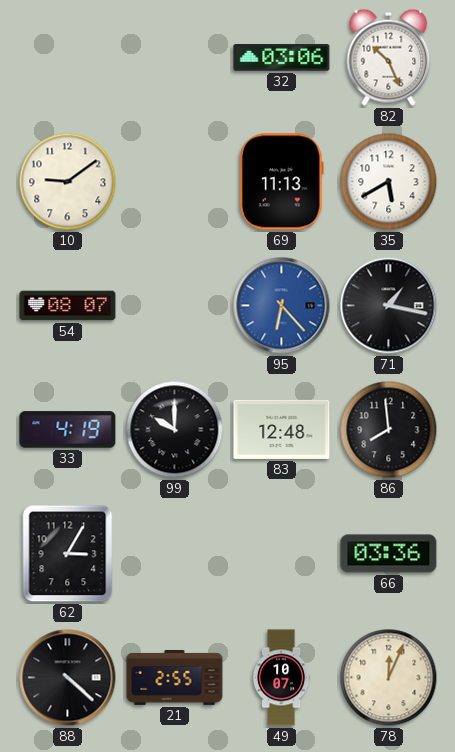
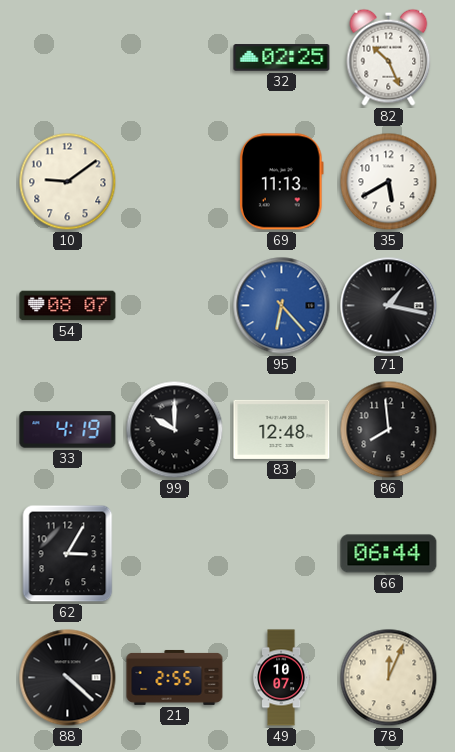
32: 03:06 -> 02:25
66: 03:36 -> 06:44
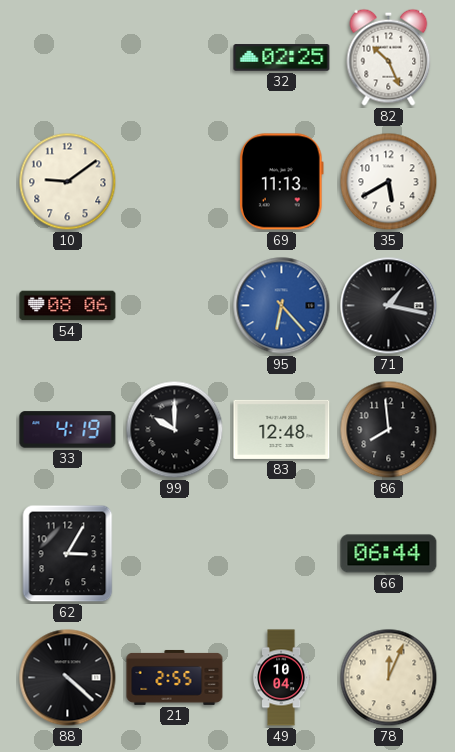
54: 08:07 -> 08:06
49: 10:07 -> 10:04
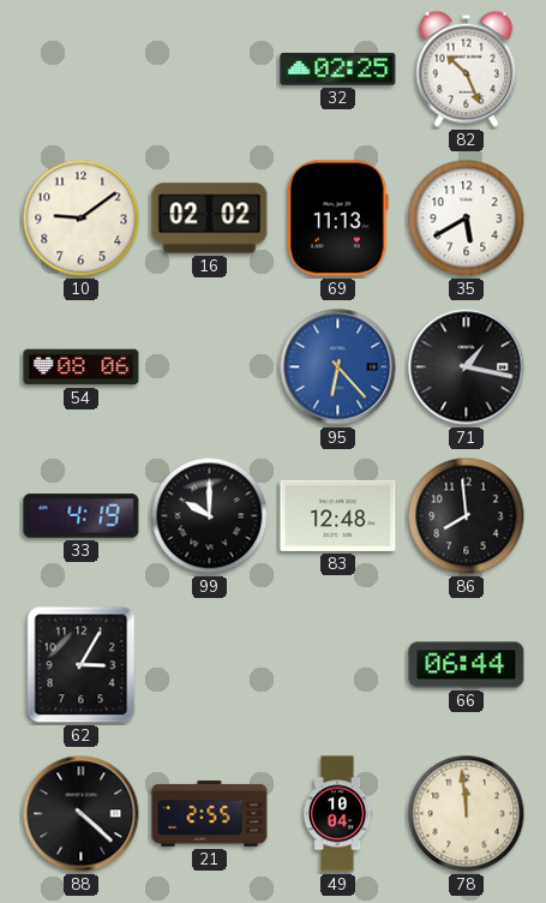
16: none -> 02:02
78: 12:04 -> 11:59
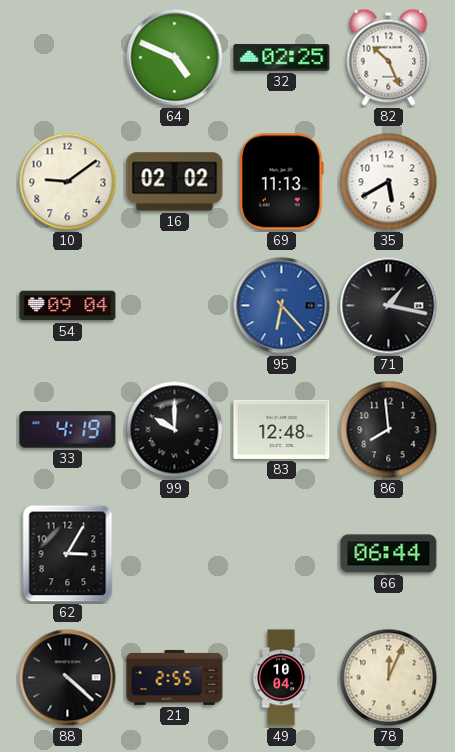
64: none -> 4:49
54: 08:06 -> 09:04
78: 11:59 -> 12:04
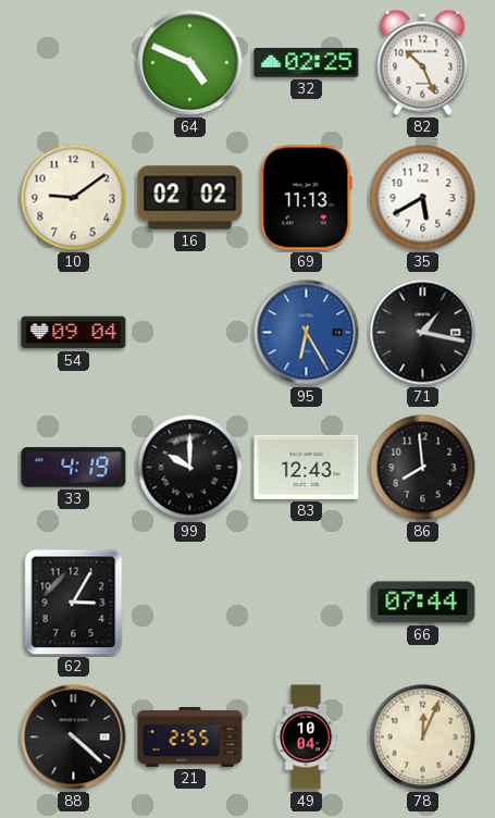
95: 6:23 -> 6:25
83: 12:48 -> 12:43
66: 06:44 -> 07:44
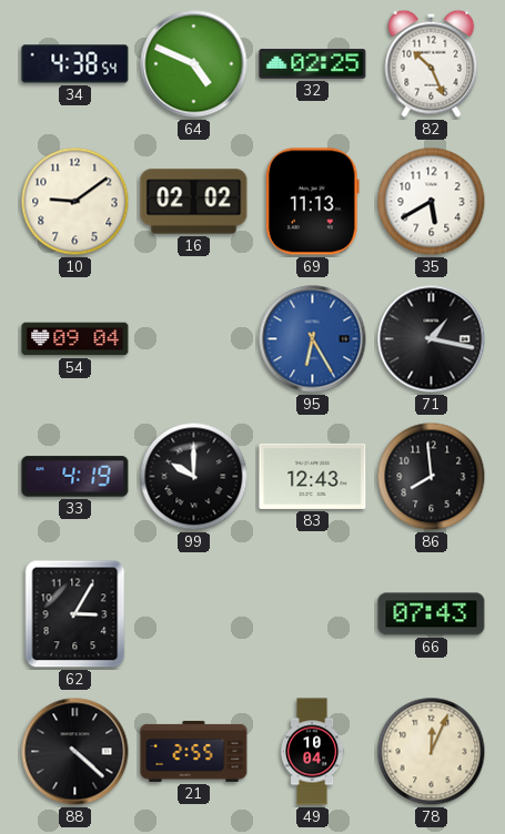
34: none -> 4:38
66: 07:44 -> 07:43
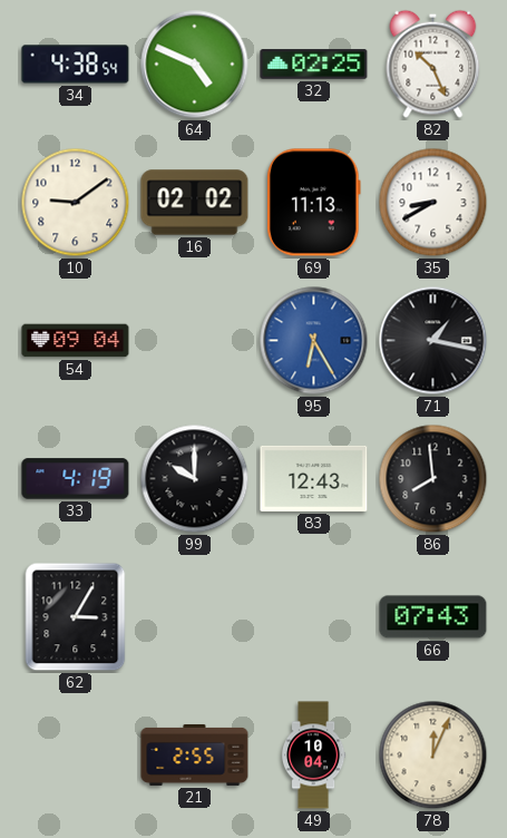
35: 5:40 -> 8:40
88: 4:22 -> none
